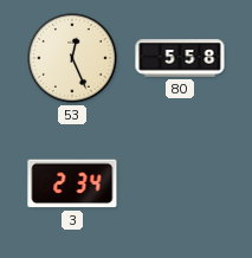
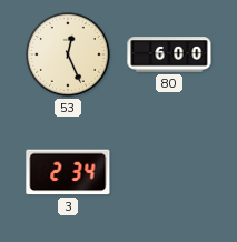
80: 5:58 -> 6:00
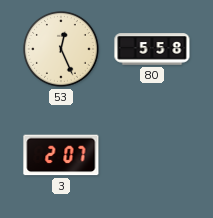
80: 6:00 -> 5:58
3: 2:34 -> 2:07
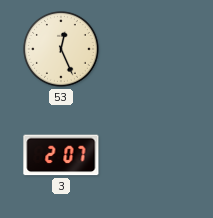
80: 5:58 -> none
